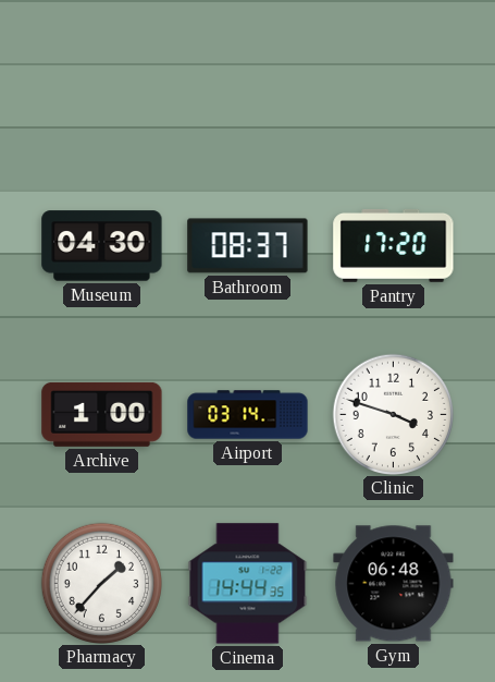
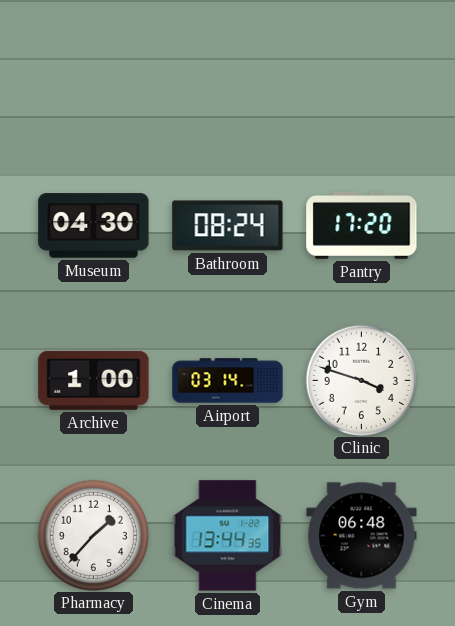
Bathroom: 08:37 -> 08:24
Cinema: 14:44 -> 13:44
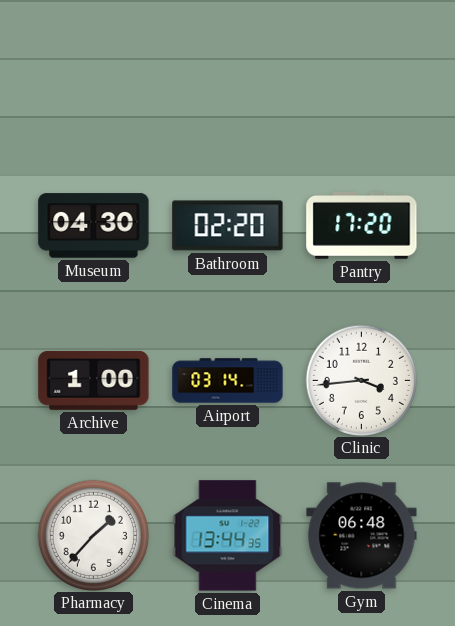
Bathroom: 08:24 -> 02:20
Clinic: 3:48 -> 3:44
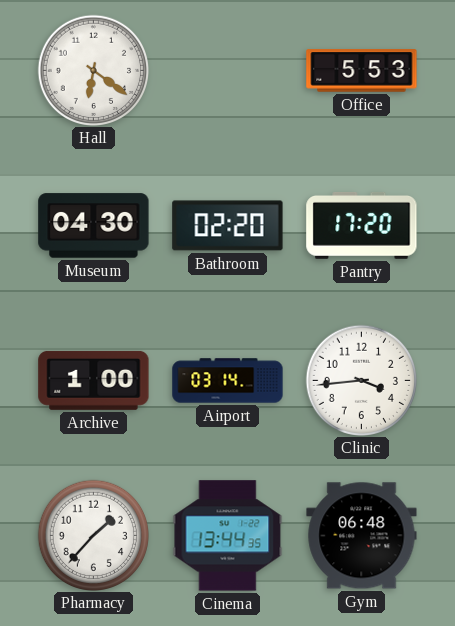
Hall: none -> 6:21
Office: none -> 5:53
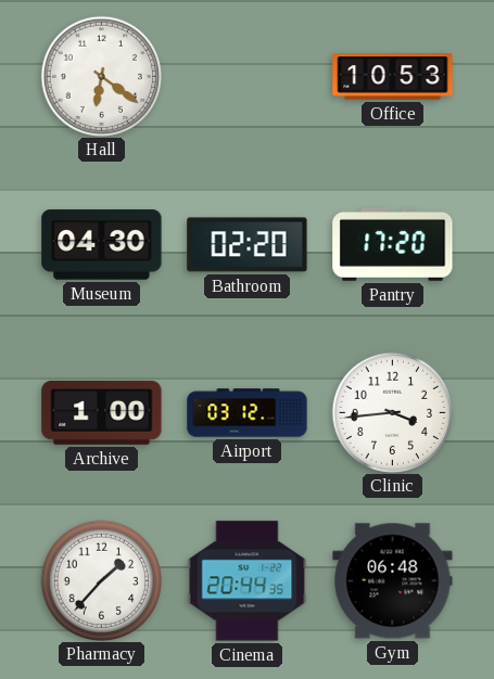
Office: 5:53 -> 10:53
Airport: 03:14 -> 03:12
Cinema: 13:44 -> 20:44
